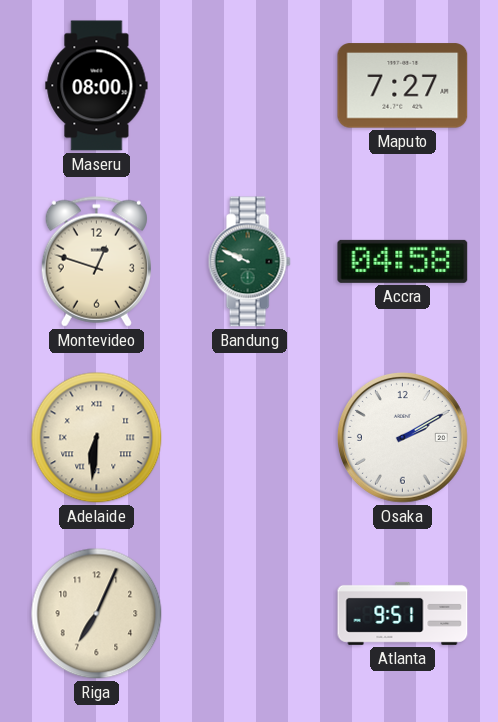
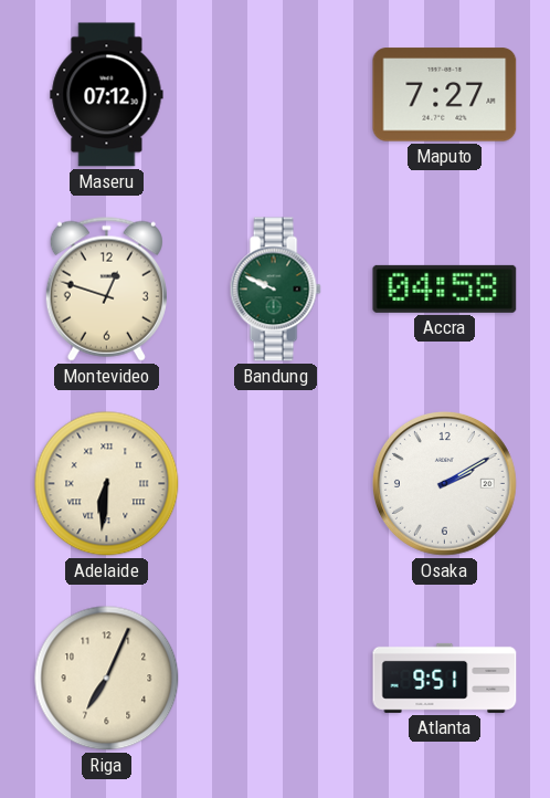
Maseru: 08:00 -> 07:12
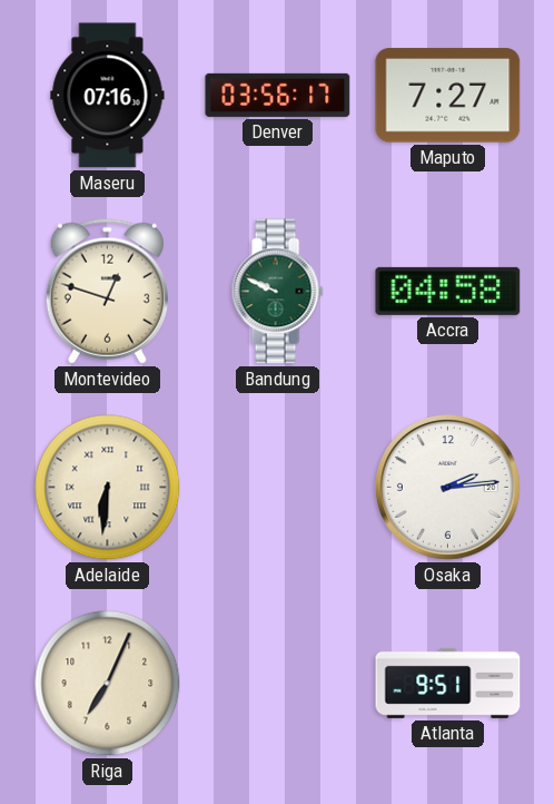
Maseru: 07:12 -> 07:16
Denver: none -> 03:56
Osaka: 2:10 -> 2:14
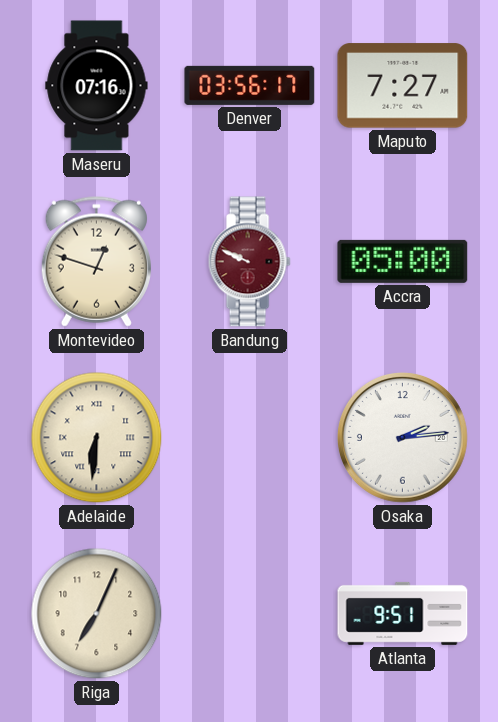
Bandung dial: green -> burgundy
Accra: 04:58 -> 05:00
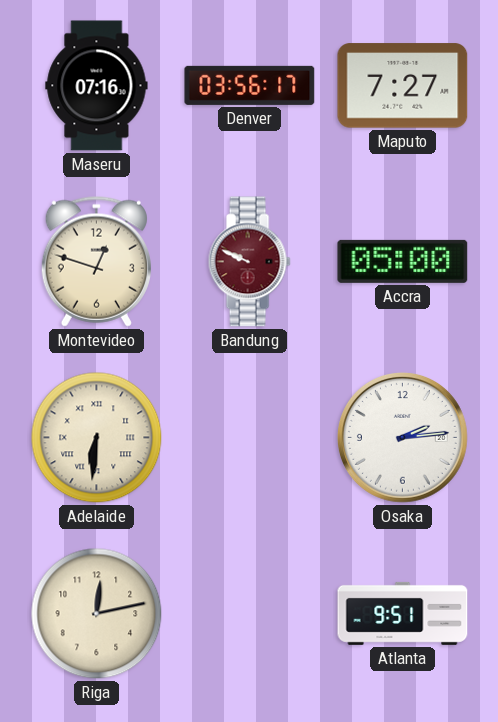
Riga: 7:04 -> 12:13
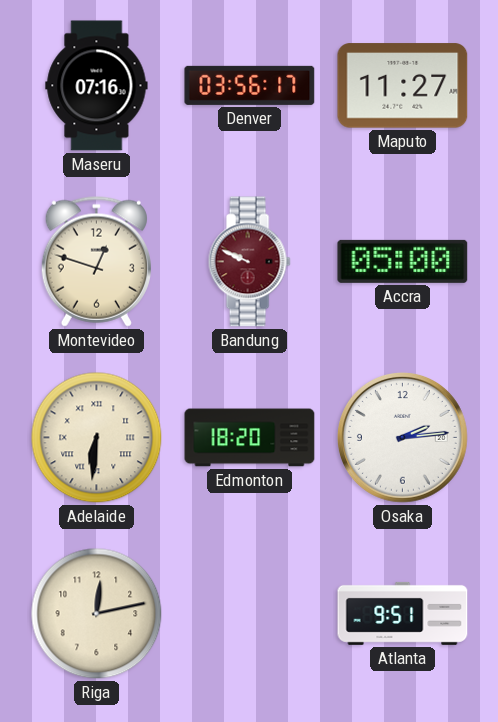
Maputo: 7:27 -> 11:27
Edmonton: none -> 18:20
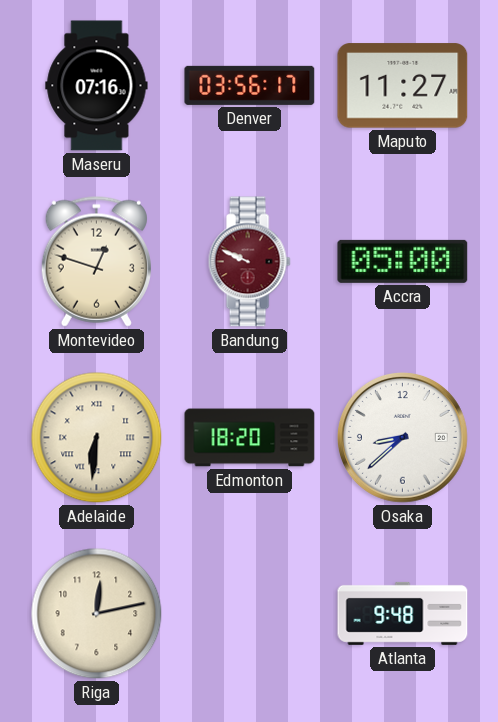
Osaka: 2:14 -> 8:38
Atlanta: 9:51 -> 9:48
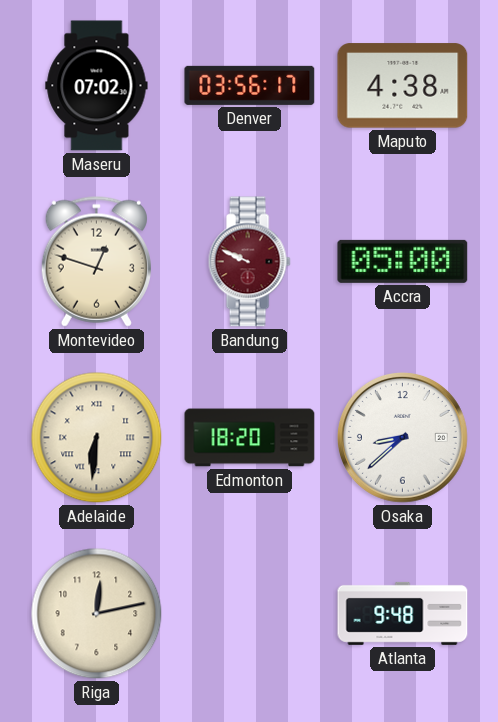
Maseru: 07:16 -> 07:02
Maputo: 11:27 -> 4:38
